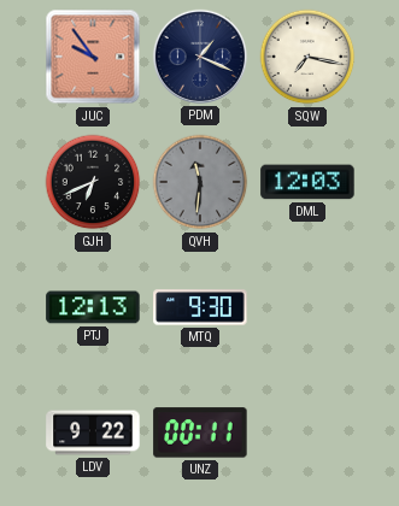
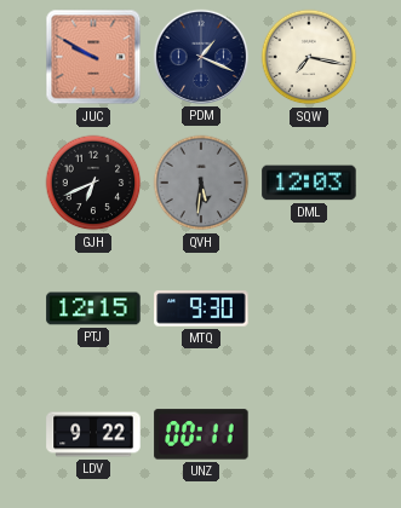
JUC: 9:54 -> 9:50
QVH: 11:31 -> 5:31
PTJ: 12:13 -> 12:15
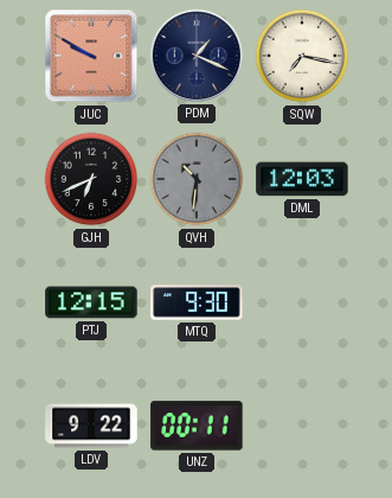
QVH: 5:31 -> 10:31
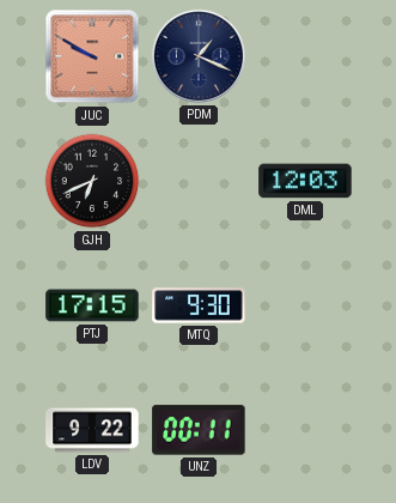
SQW: 7:17 -> none
QVH: 10:31 -> none
PTJ: 12:15 -> 17:15
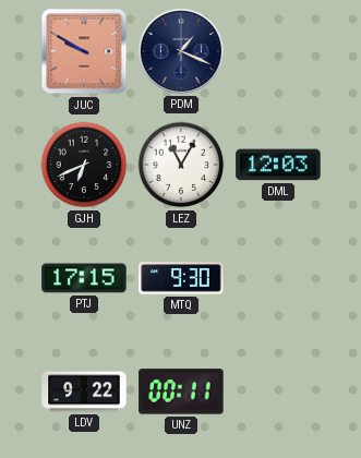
LEZ: none -> 11:05
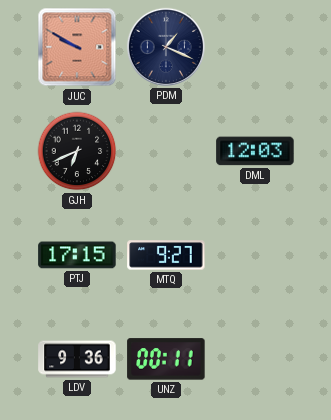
LEZ: 11:05 -> none
MTQ: 9:30 -> 9:27
LDV: 9:22 -> 9:36
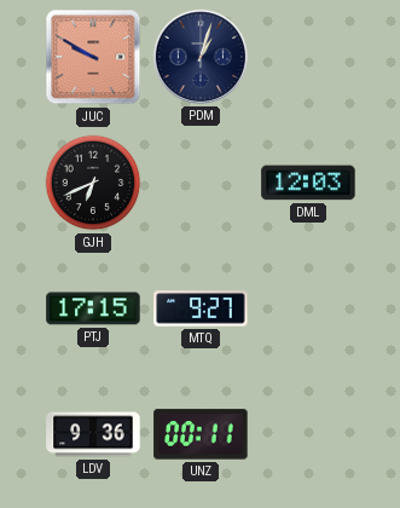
PDM: 1:19 -> 1:03
